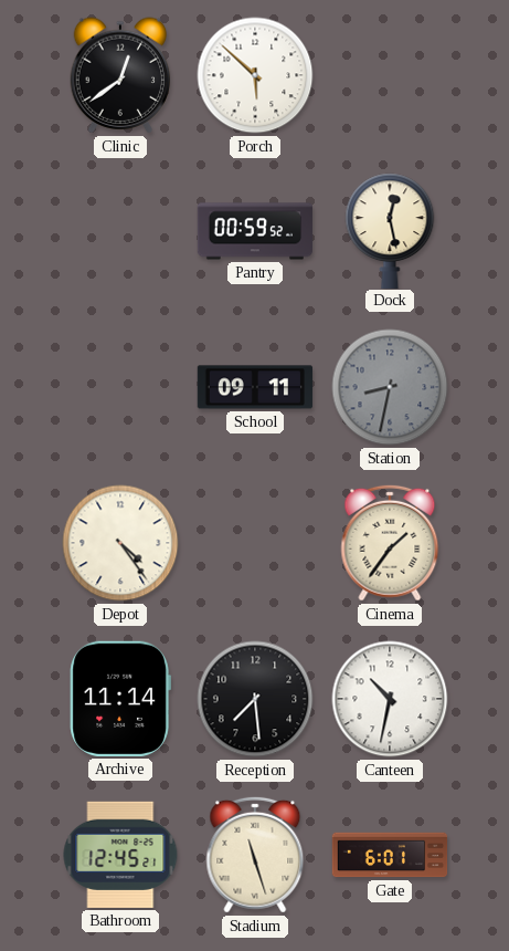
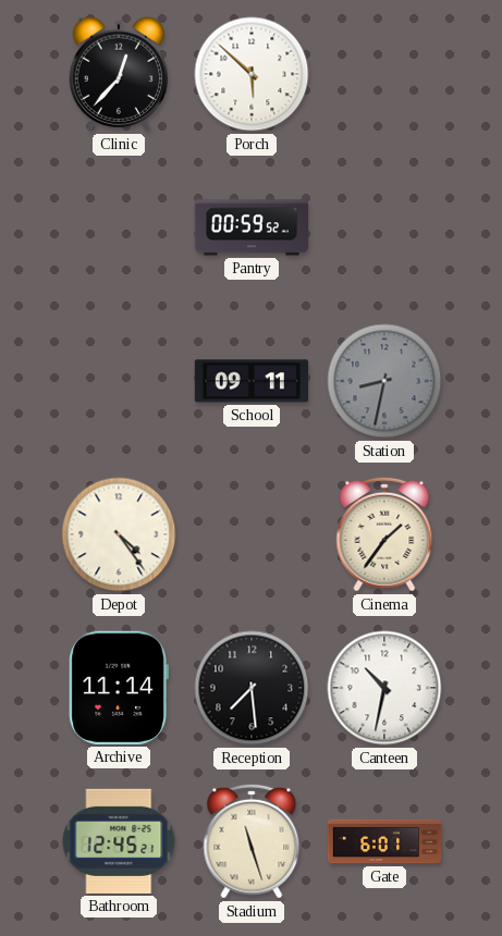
Clinic: 12:39 -> 12:37
Dock: 12:28 -> none
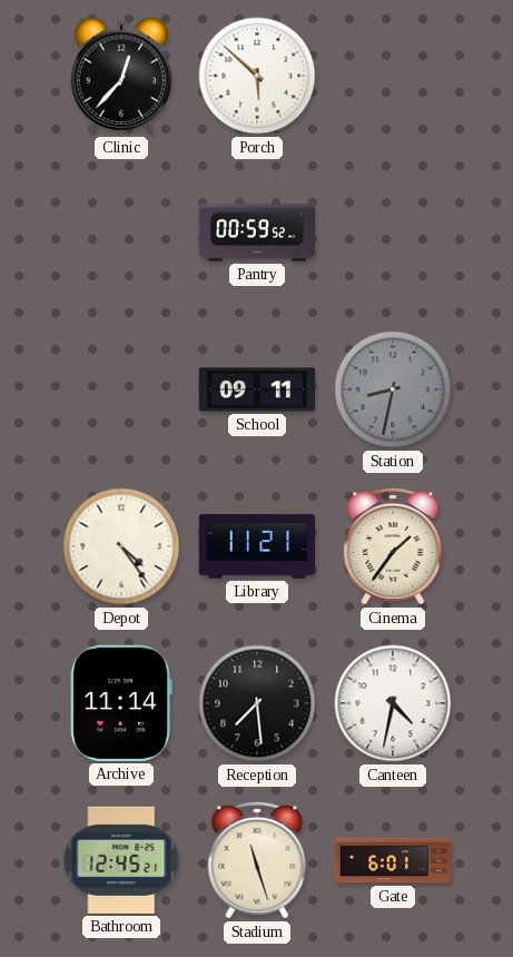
Library: none -> 11:21
Canteen: 10:32 -> 4:32
